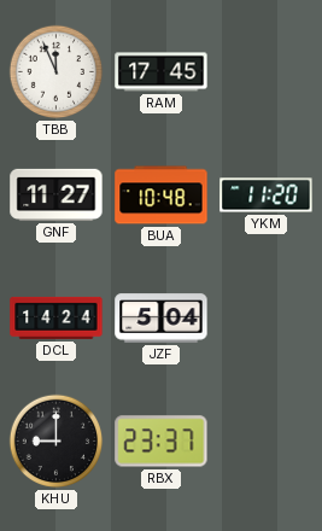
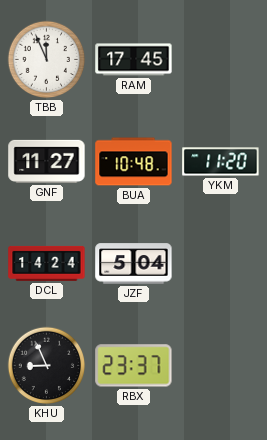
KHU: 9:00 -> 8:56
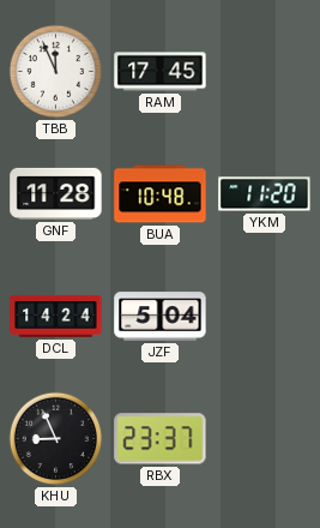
GNF: 11:27 -> 11:28
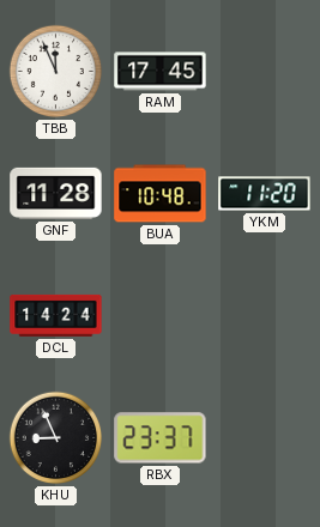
JZF: 5:04 -> none
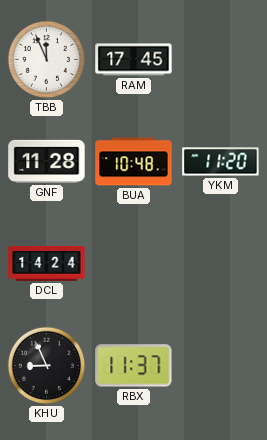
RBX: 23:37 -> 11:37
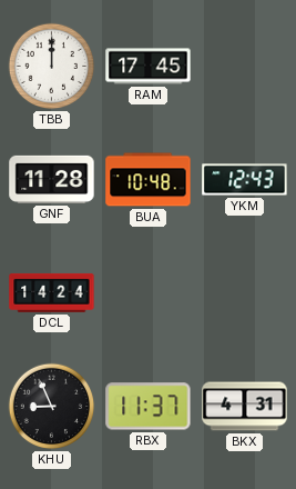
TBB: 11:56 -> 12:00
YKM: 11:20 -> 12:43
BKX: none -> 4:31
